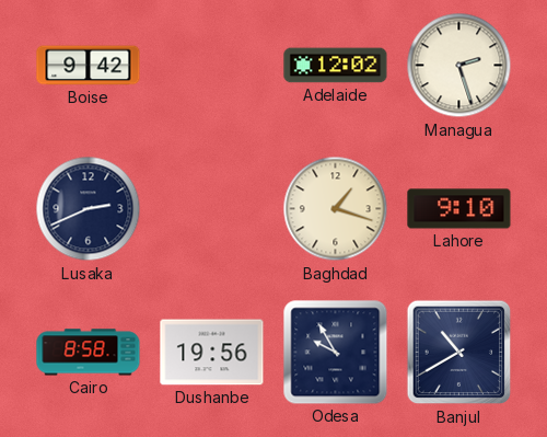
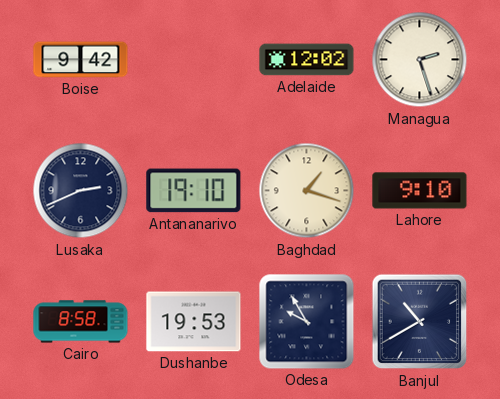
Antananarivo: none -> 19:10
Dushanbe: 19:56 -> 19:53
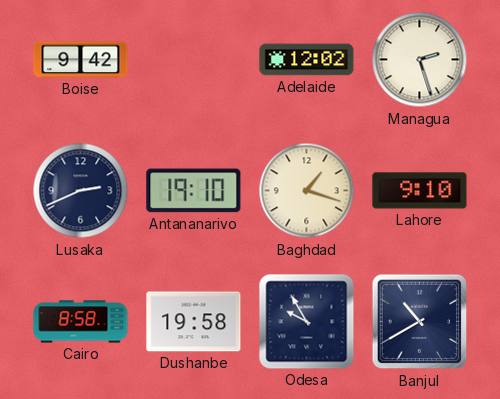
Dushanbe: 19:53 -> 19:58
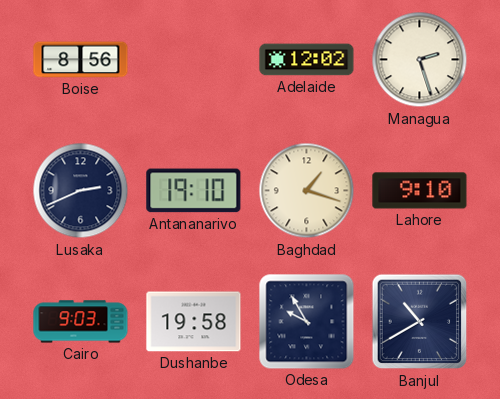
Boise: 9:42 -> 8:56
Cairo: 8:58 -> 9:03
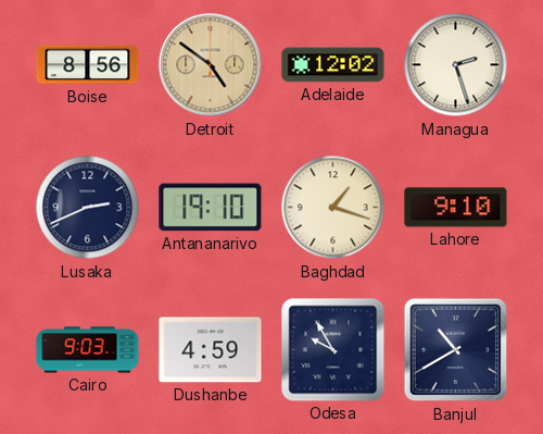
Detroit: none -> 4:51
Dushanbe: 19:58 -> 4:59
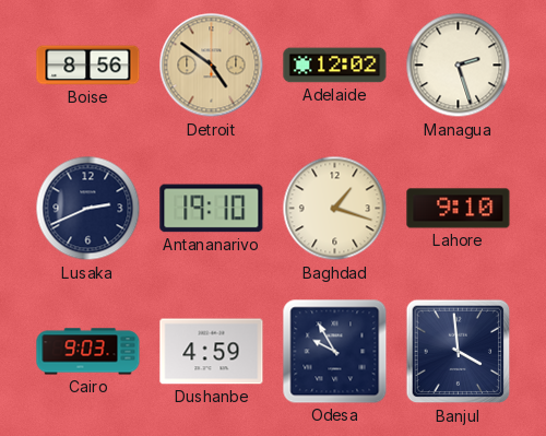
Banjul: 10:40 -> 3:59
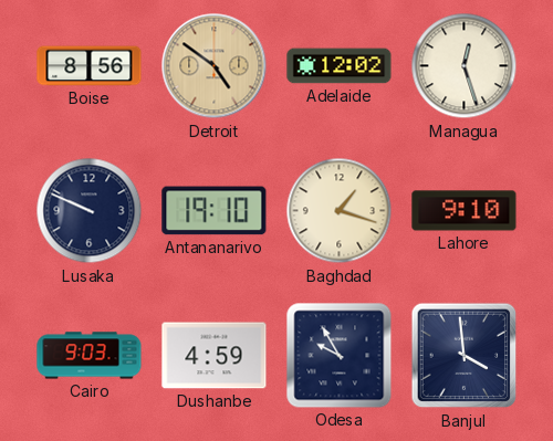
Managua: 2:27 -> 12:27
Lusaka: 2:41 -> 9:49
